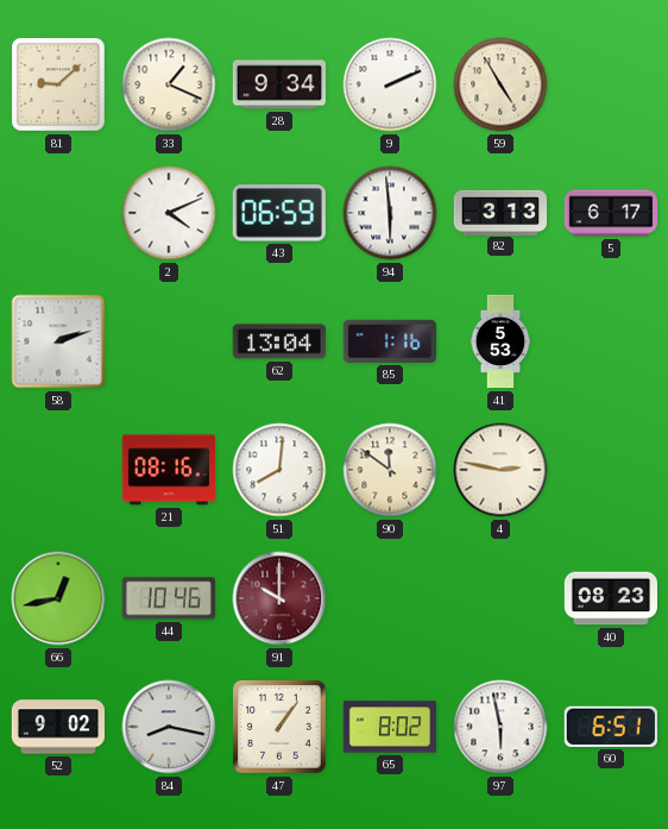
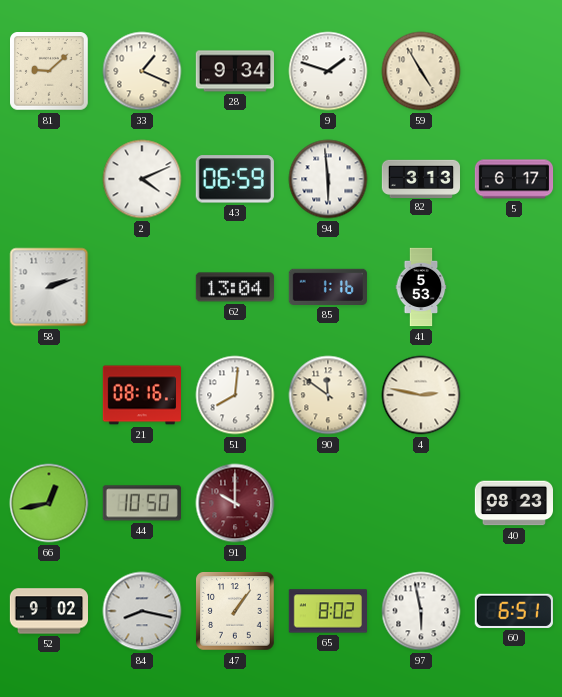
9: 2:11 -> 1:48
44: 10:46 -> 10:50
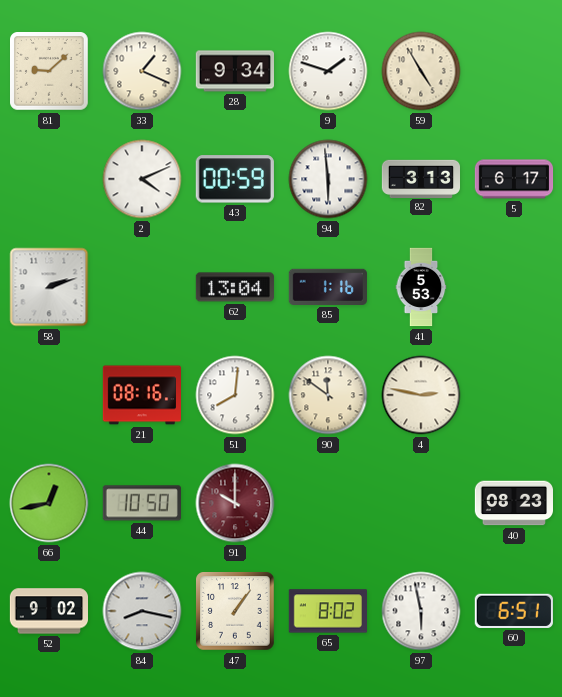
43: 06:59 -> 00:59
